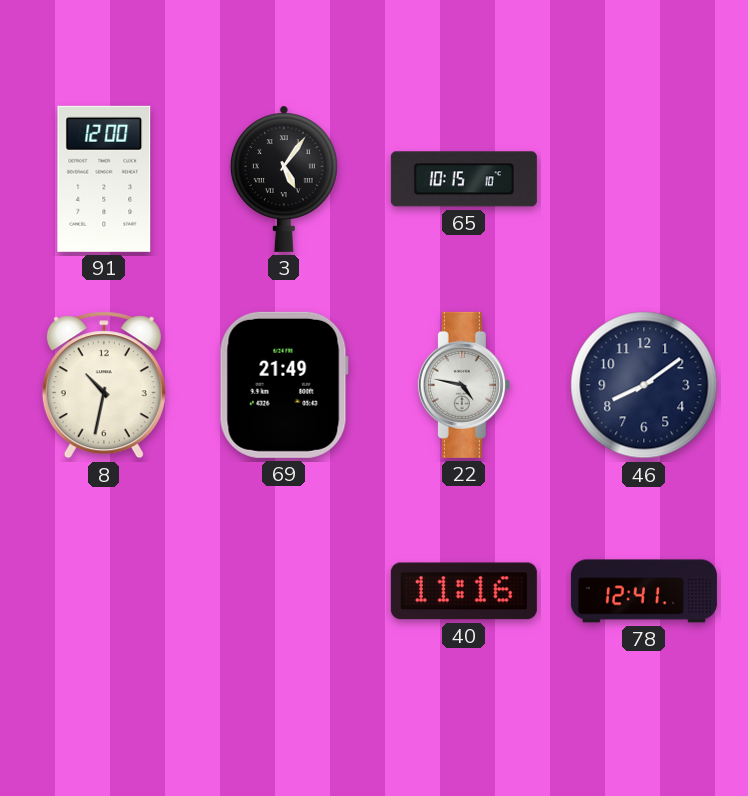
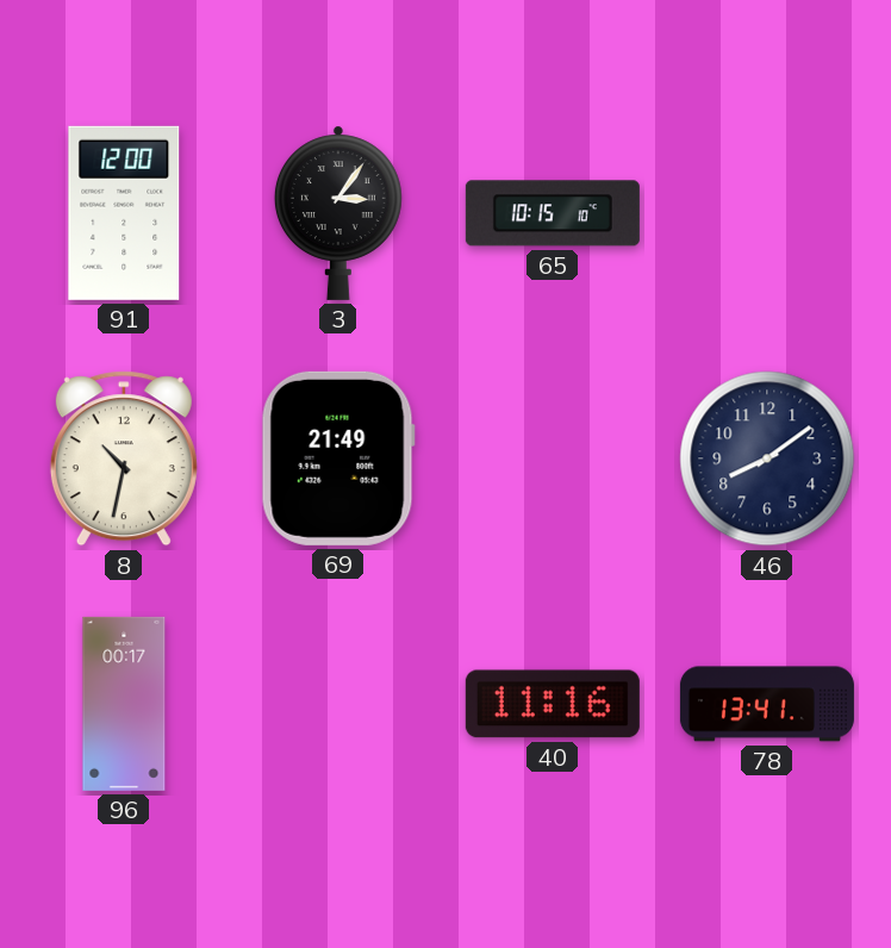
3: 5:06 -> 3:06
22: 4:47 -> none
96: none -> 00:17
78: 12:41 -> 13:41
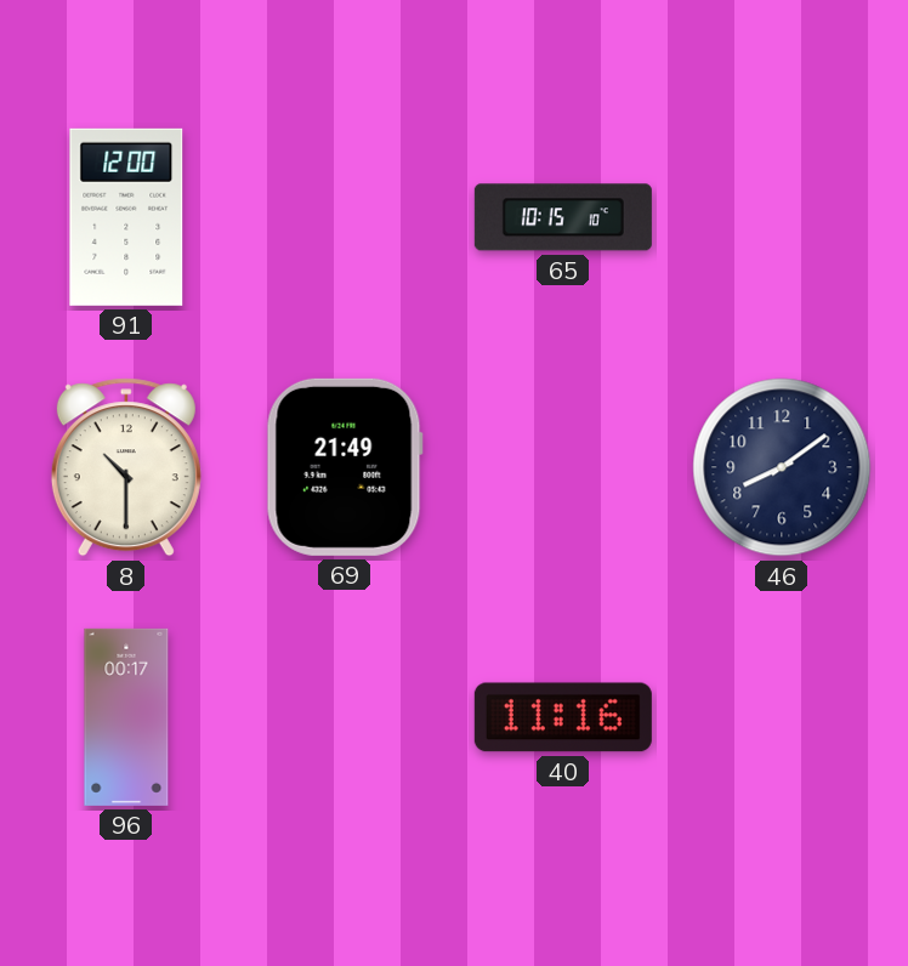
3: 3:06 -> none
8: 10:32 -> 10:30
78: 13:41 -> none
